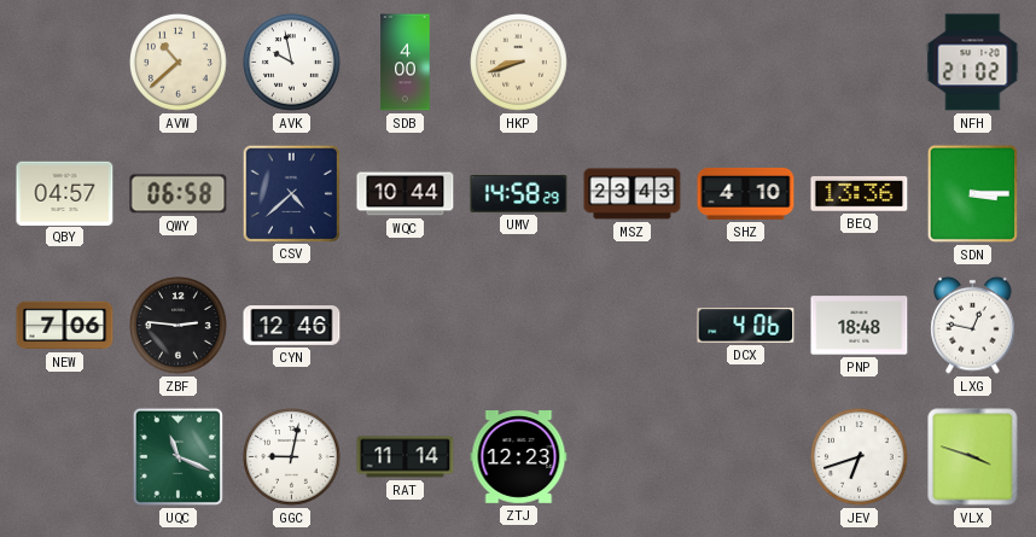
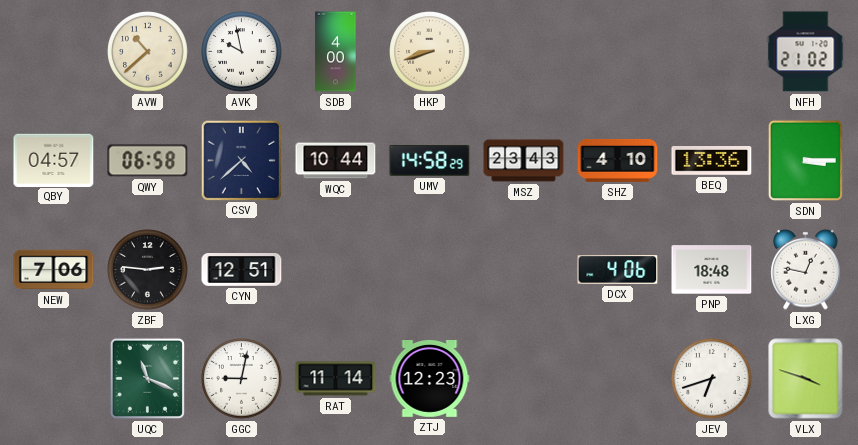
CYN: 12:46 -> 12:51
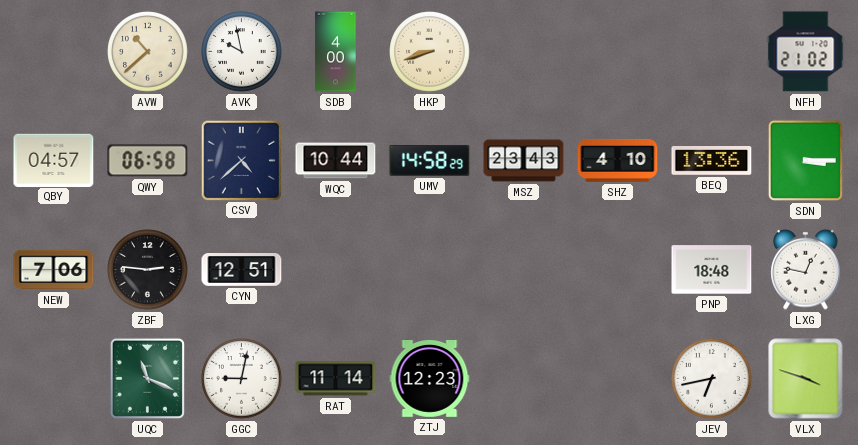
DCX: 4:06 -> none
JEV: 6:42 -> 6:43
